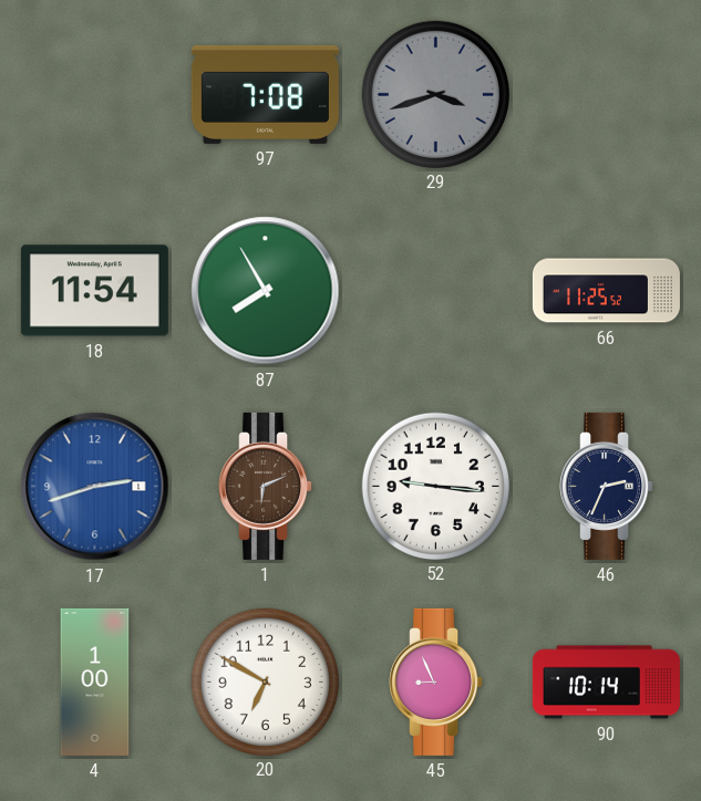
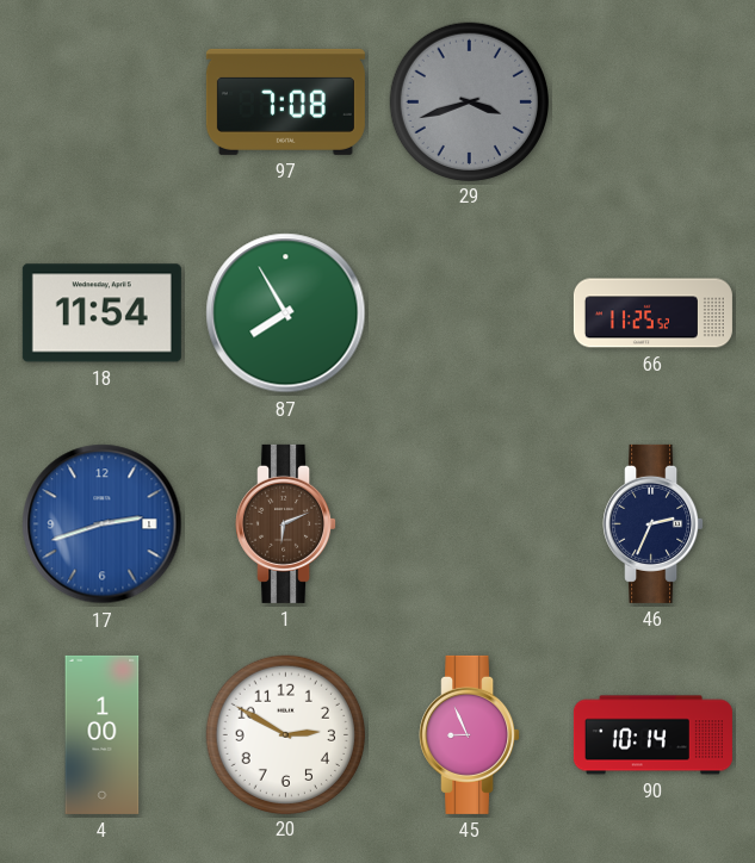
52: 9:16 -> none
20: 6:50 -> 2:50
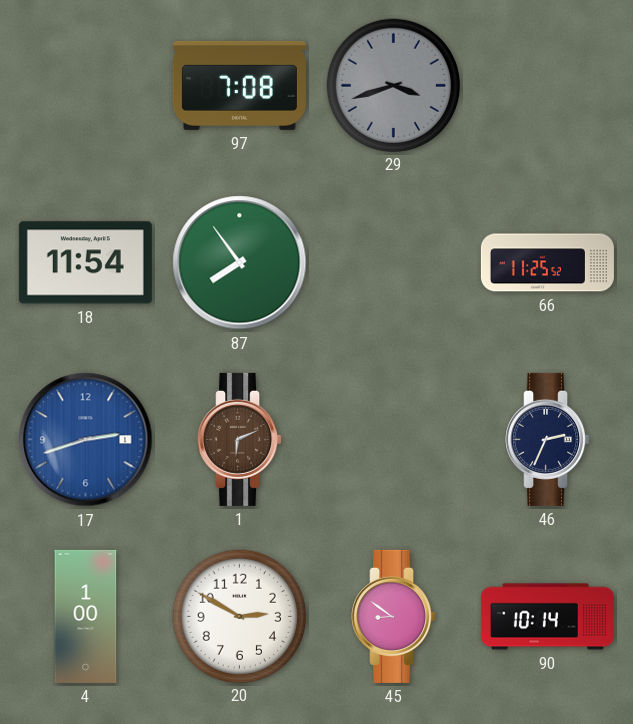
87: 7:55 -> 7:54
45: 8:56 -> 8:51
